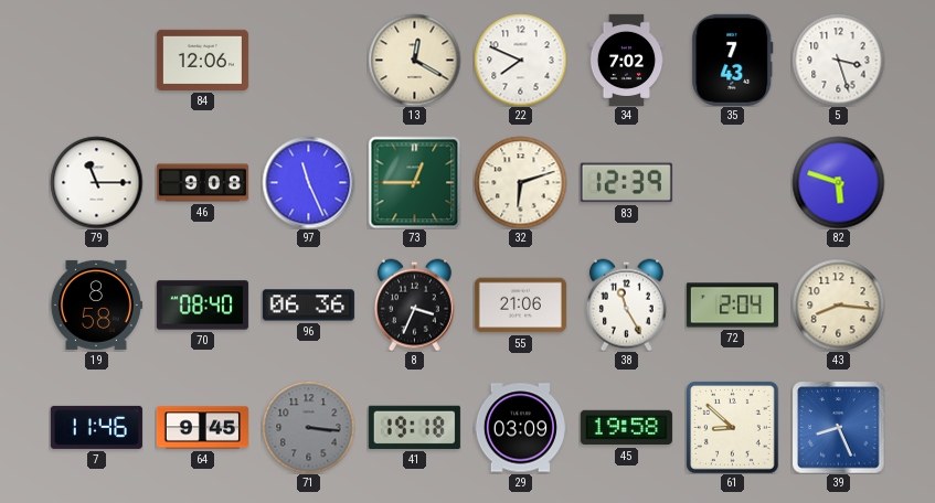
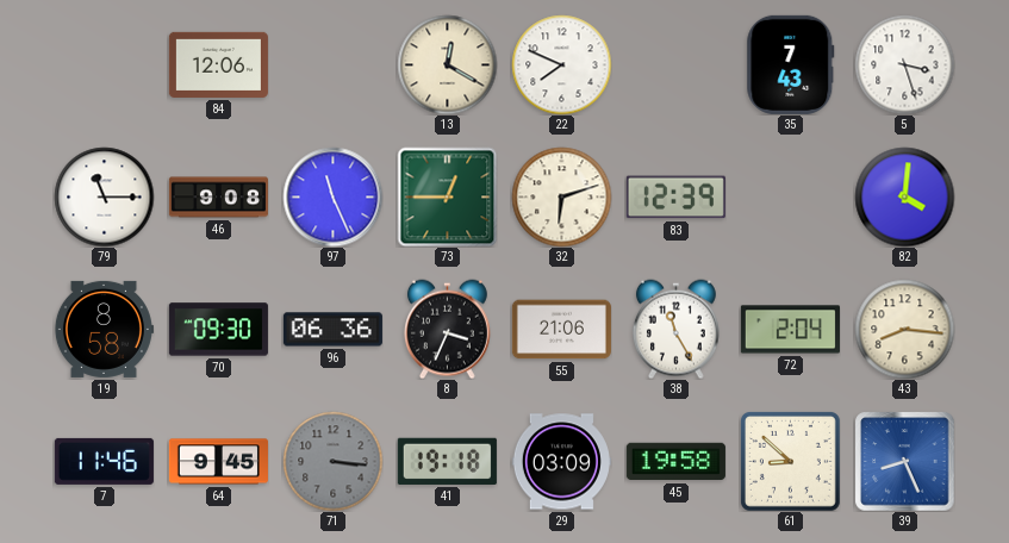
34: 7:02 -> none
82: 5:48 -> 4:01
70: 08:40 -> 09:30
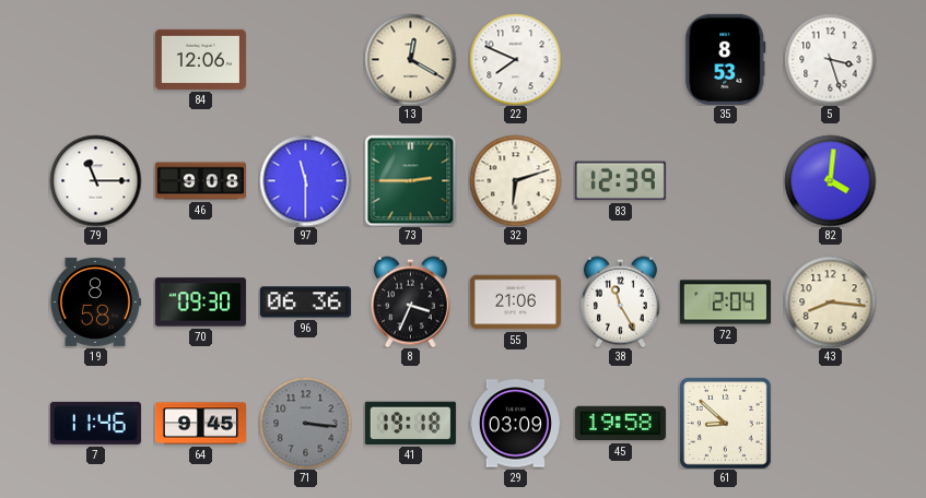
35: 7:43 -> 8:53
97: 11:26 -> 11:30
73: 12:45 -> 2:45
39: 8:26 -> none
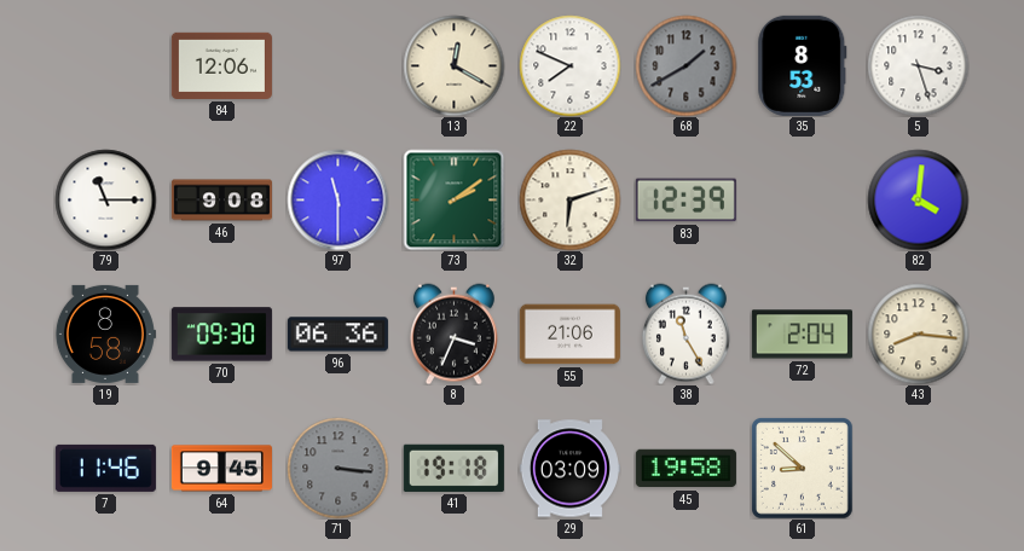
68: none -> 1:40
73: 2:45 -> 2:09
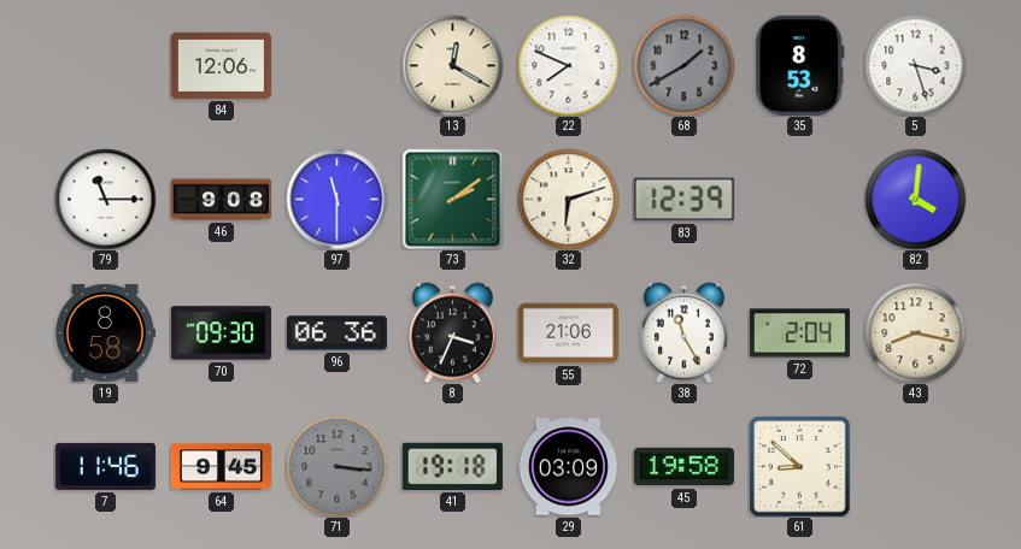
43: 8:16 -> 8:17
